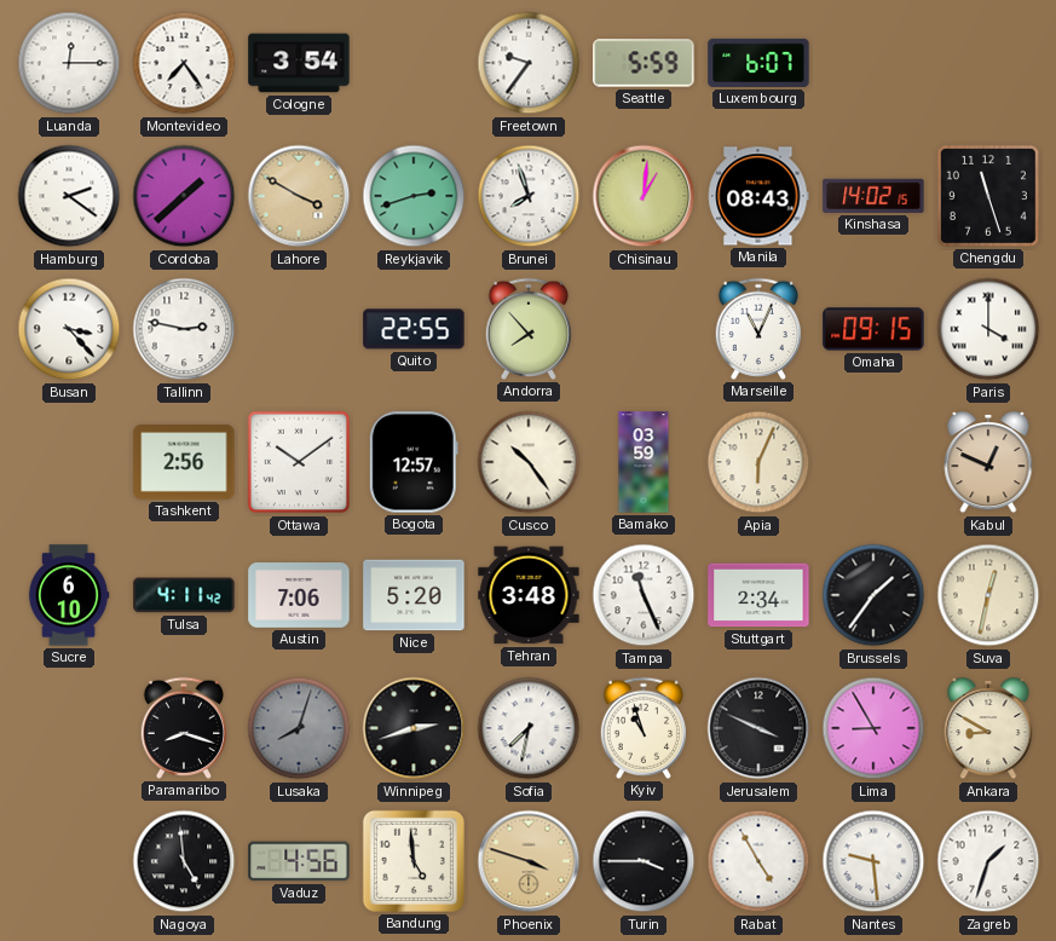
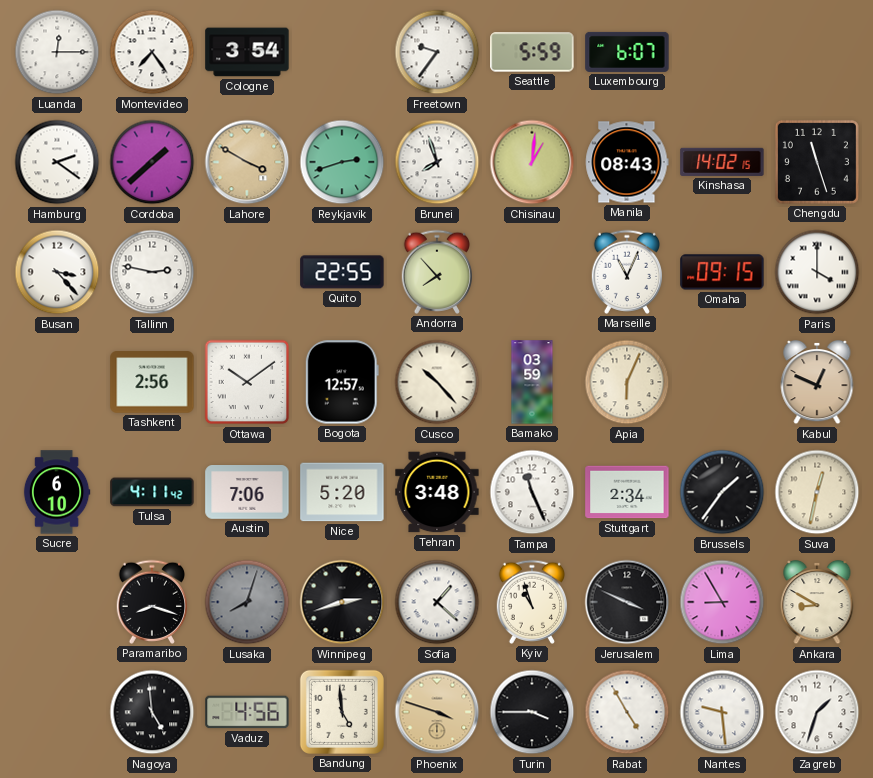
Cusco: 10:24 -> 10:23
Sofia: 7:32 -> 1:22
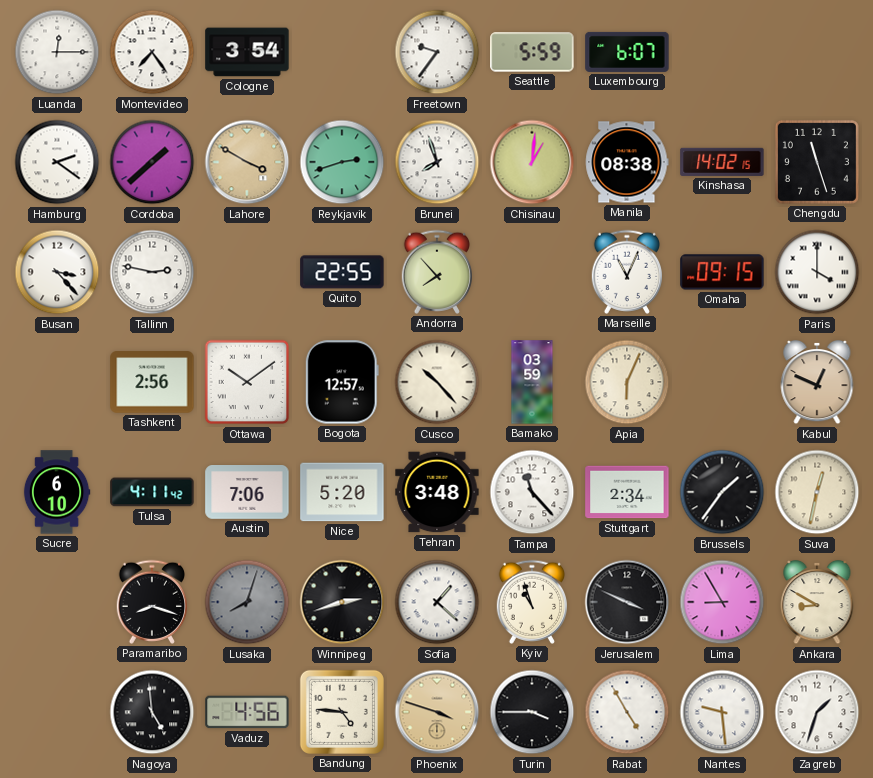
Manila: 08:43 -> 08:38
Tampa: 11:26 -> 11:23
Bandung: 4:59 -> 4:46
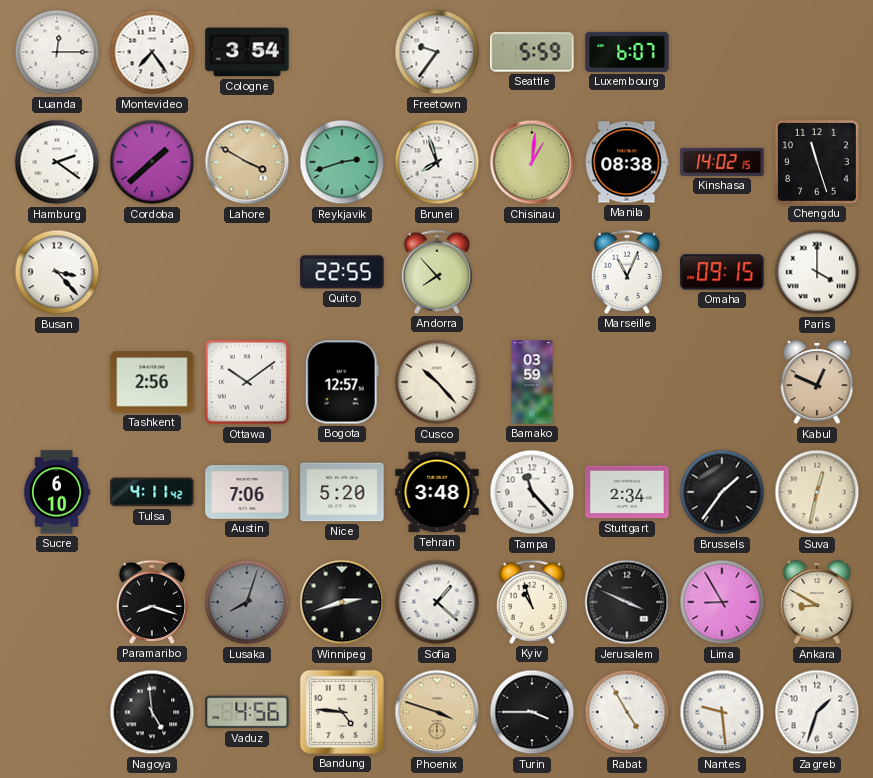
Tallinn: 2:47 -> none
Apia: 6:04 -> none
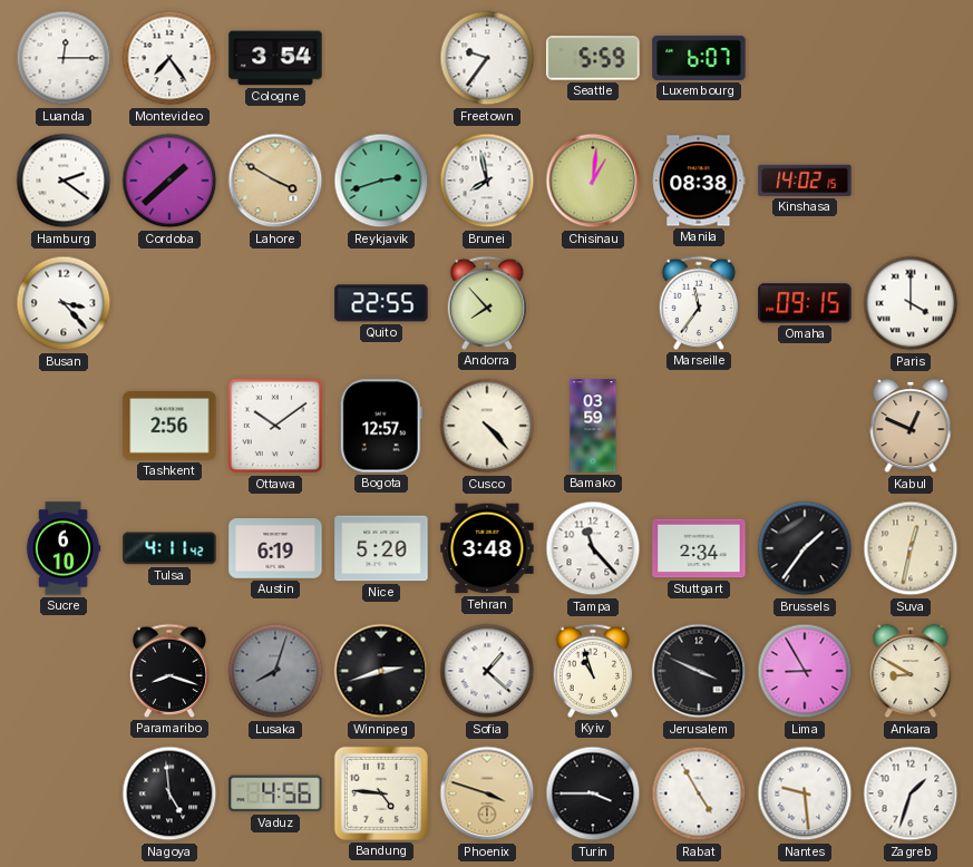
Brunei: 7:57 -> 7:58
Chengdu: 11:27 -> none
Marseille: 11:04 -> 11:36
Cusco: 10:23 -> 4:23
Austin: 7:06 -> 6:19
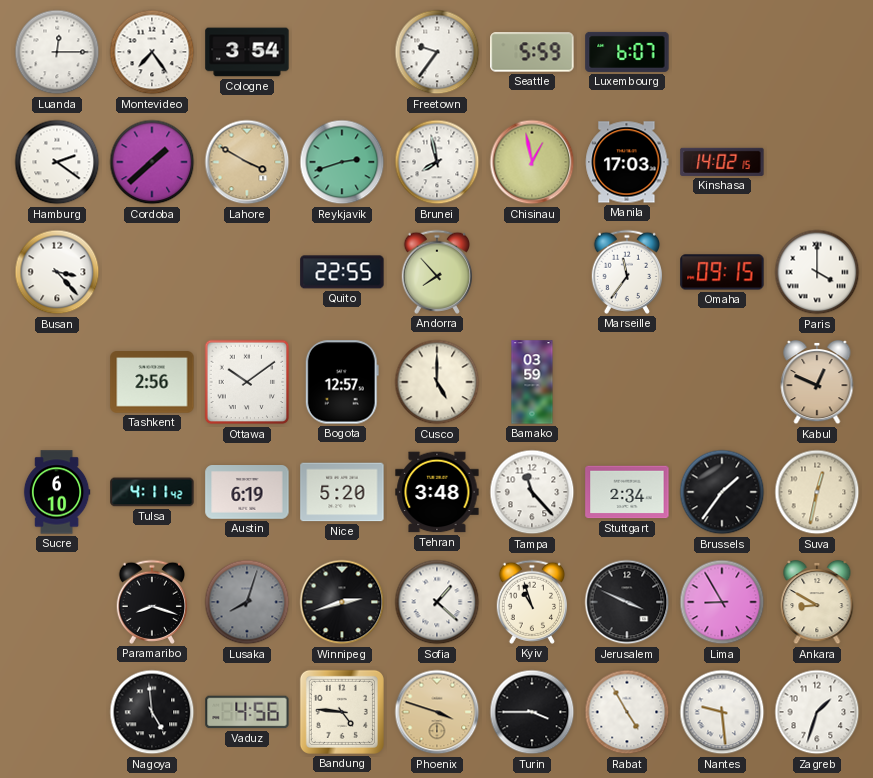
Chisinau: 1:01 -> 12:58
Manila: 08:38 -> 17:03
Cusco: 4:23 -> 5:00
